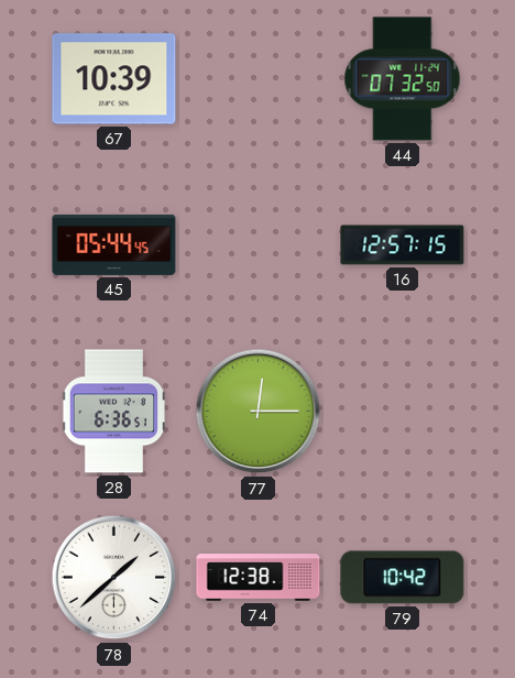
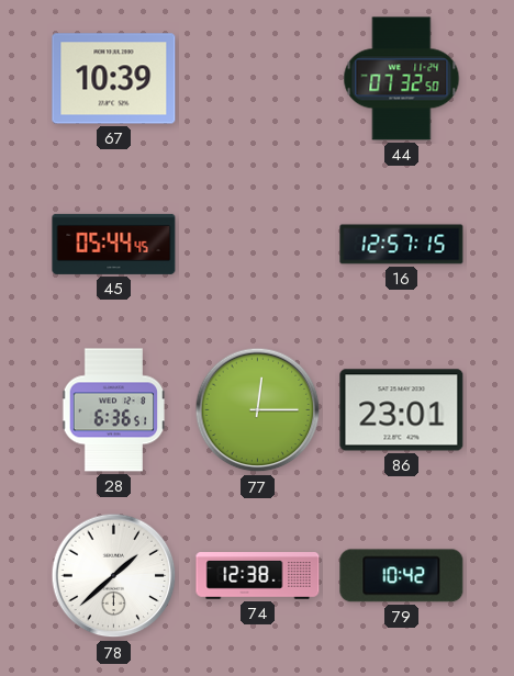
86: none -> 23:01
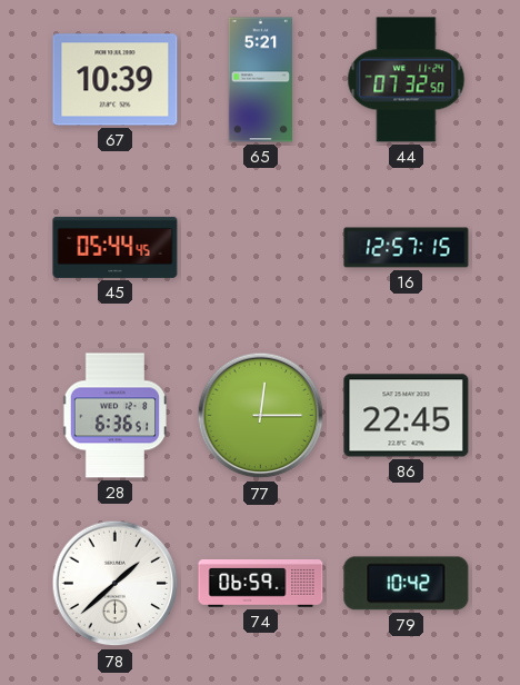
65: none -> 5:21
86: 23:01 -> 22:45
74: 12:38 -> 06:59
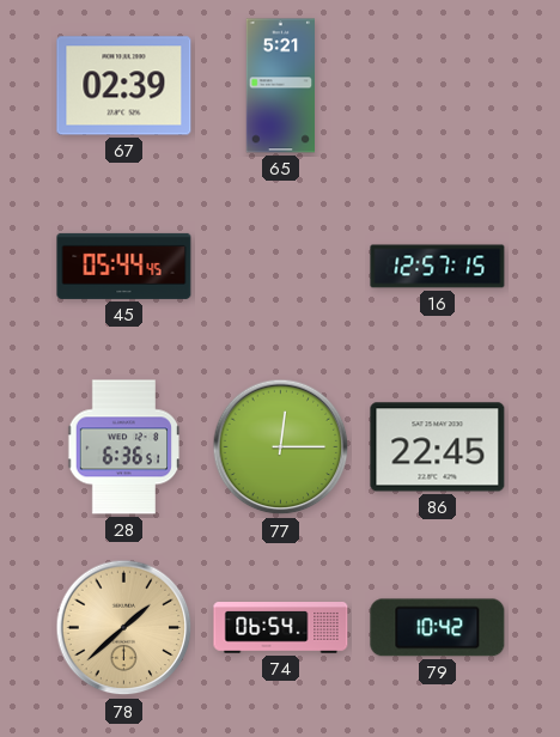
67: 10:39 -> 02:39
44: 07:32 -> none
78 dial: white -> champagne
74: 06:59 -> 06:54
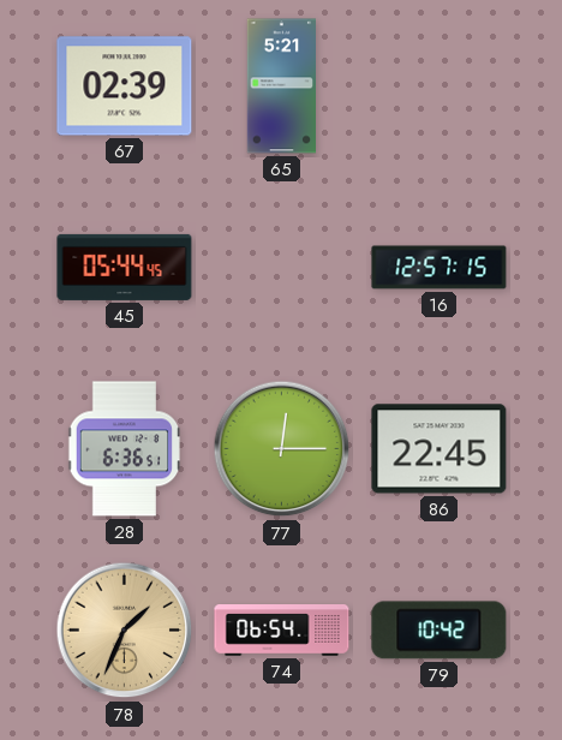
78: 1:38 -> 1:34
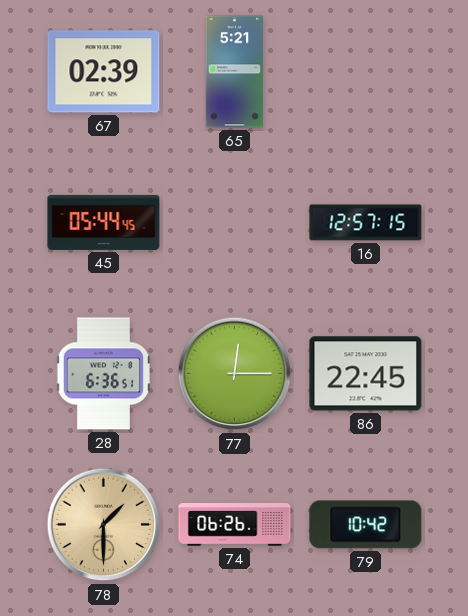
78: 1:34 -> 1:30
74: 06:54 -> 06:26
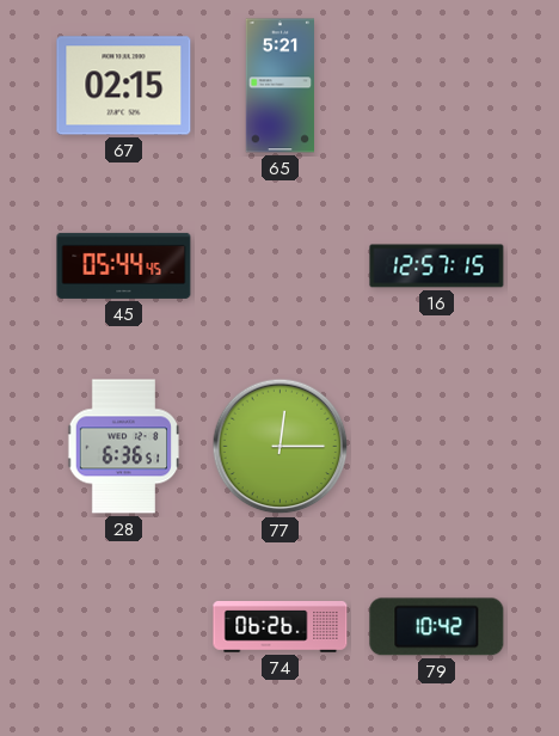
67: 02:39 -> 02:15
86: 22:45 -> none
78: 1:30 -> none
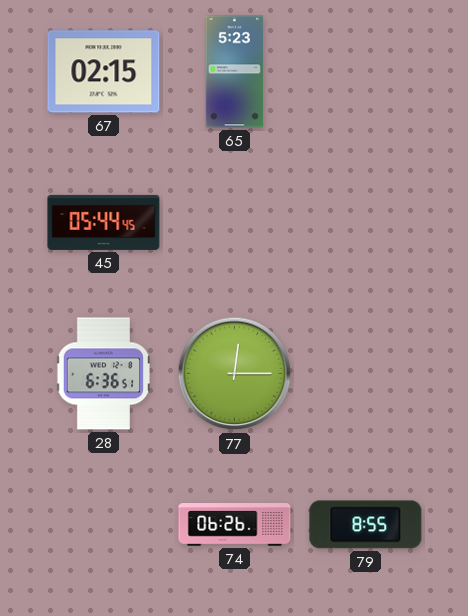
65: 5:21 -> 5:23
16: 12:57 -> none
79: 10:42 -> 8:55
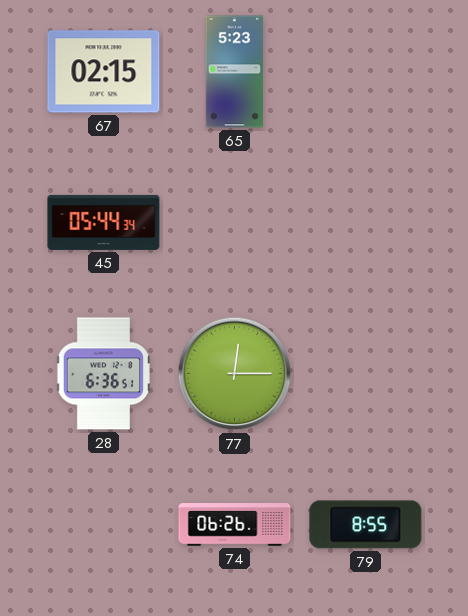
45: 05:44:45 -> 05:44:34
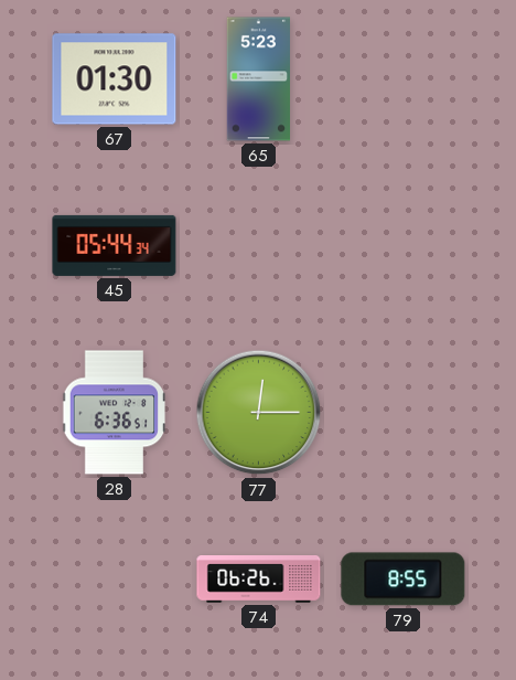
67: 02:15 -> 01:30
